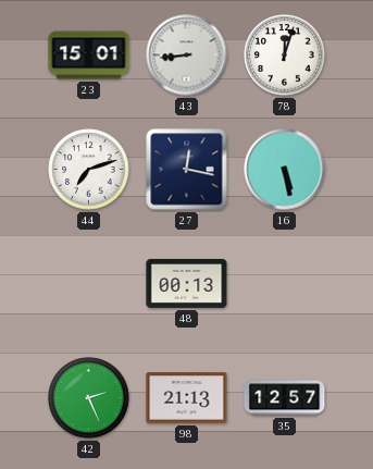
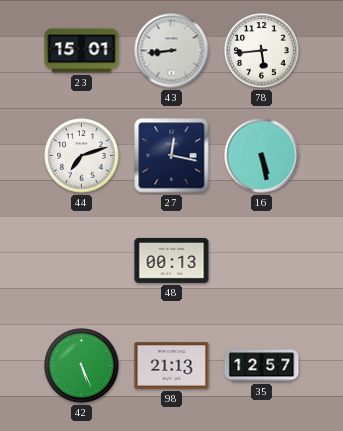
78: 12:03 -> 5:44
42: 2:26 -> 5:26
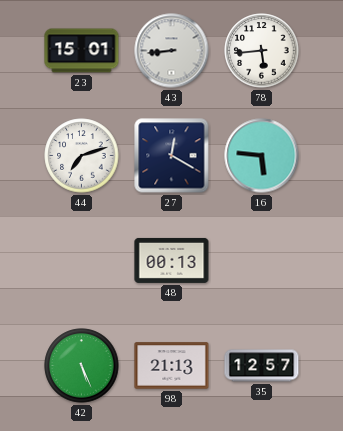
27: 12:17 -> 12:20
16: 5:28 -> 5:46
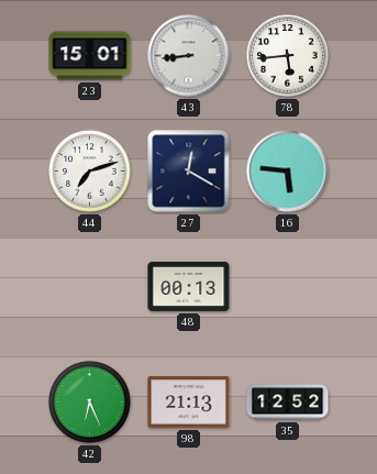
42: 5:26 -> 6:26
35: 12:57 -> 12:52
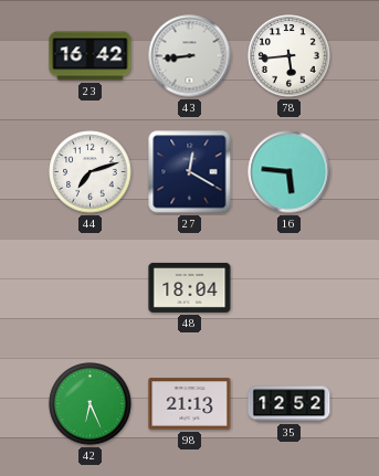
23: 15:01 -> 16:42
48: 00:13 -> 18:04
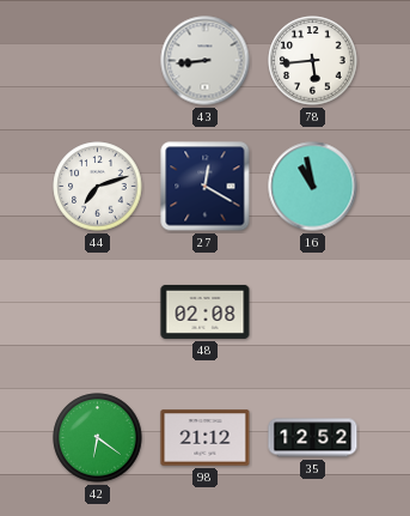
23: 16:42 -> none
16: 5:46 -> 10:58
48: 18:04 -> 02:08
42: 6:26 -> 6:21
98: 21:13 -> 21:12
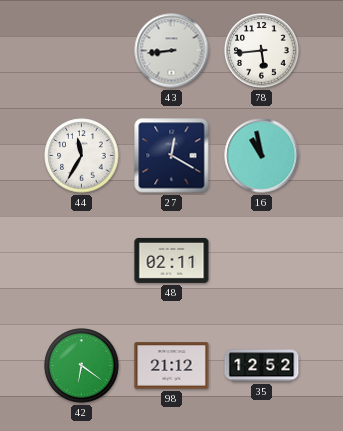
44: 7:12 -> 11:35
48: 02:08 -> 02:11
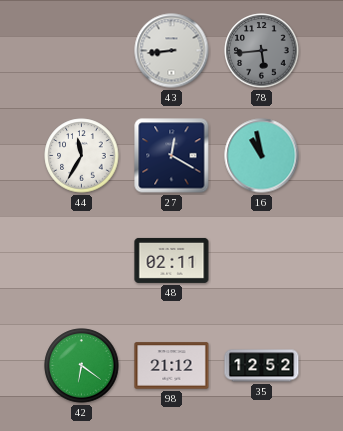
78 dial: white -> grey
